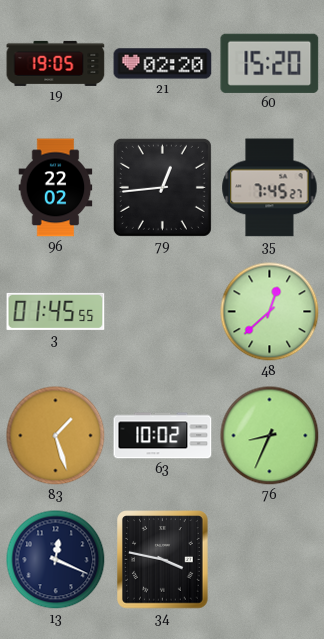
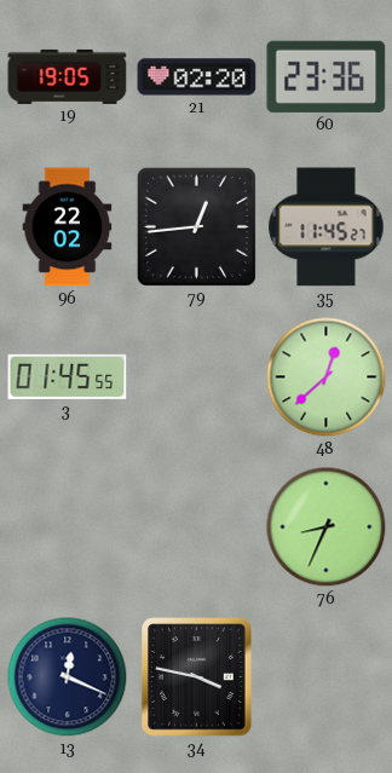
60: 15:20 -> 23:36
35: 7:45 -> 11:45
83: 1:27 -> none
63: 10:02 -> none
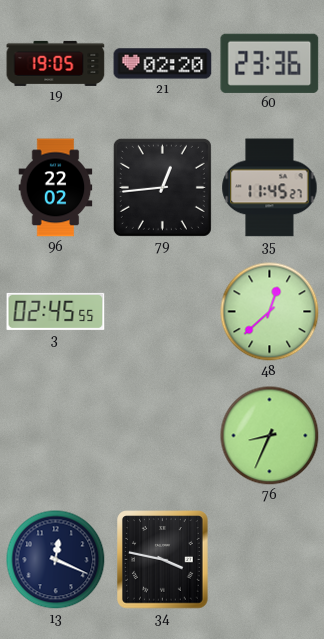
3: 01:45 -> 02:45
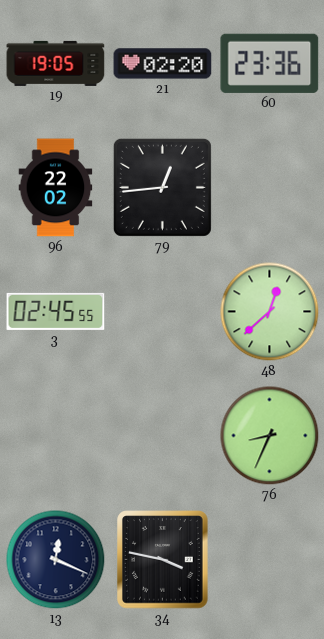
35: 11:45 -> none
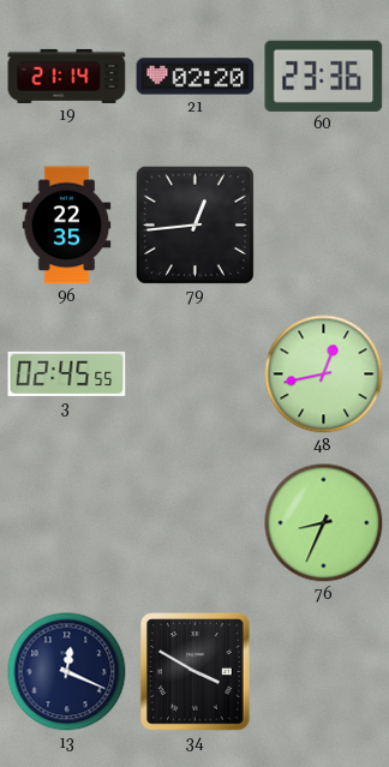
19: 19:05 -> 21:14
96: 22:02 -> 22:35
48: 12:38 -> 12:43
34: 3:47 -> 3:50
